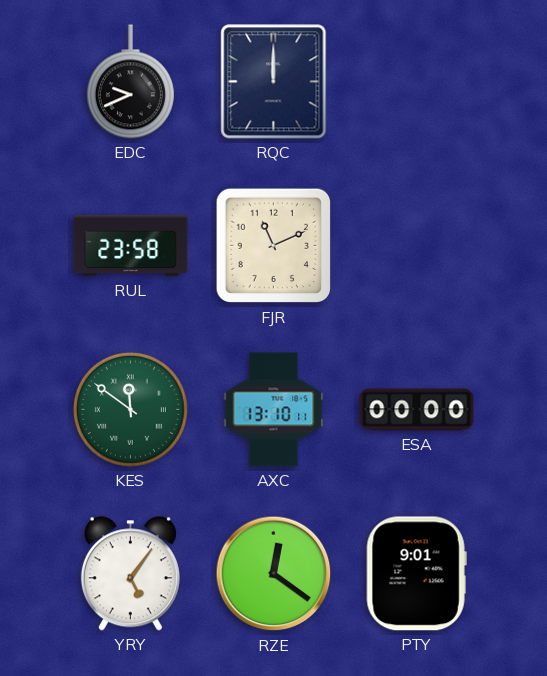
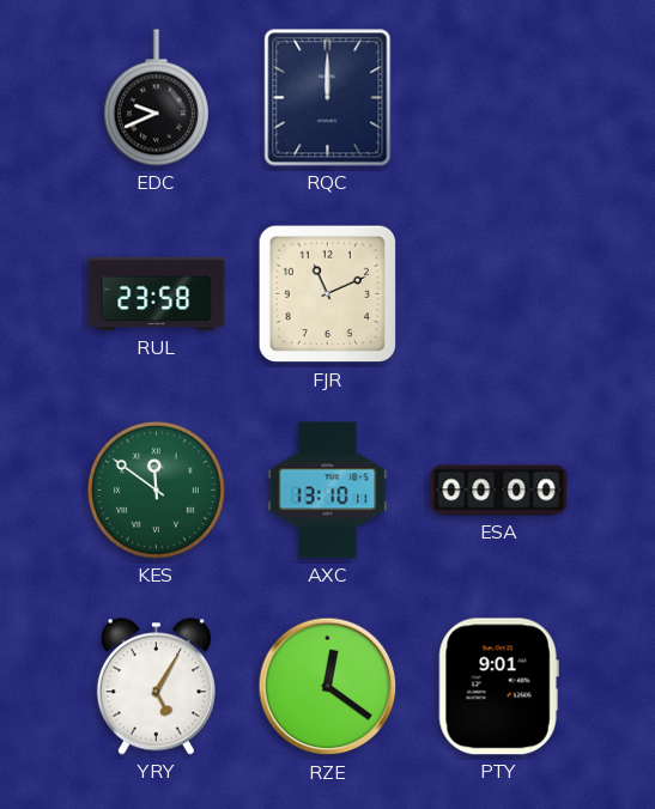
YRY: 5:06 -> 5:05
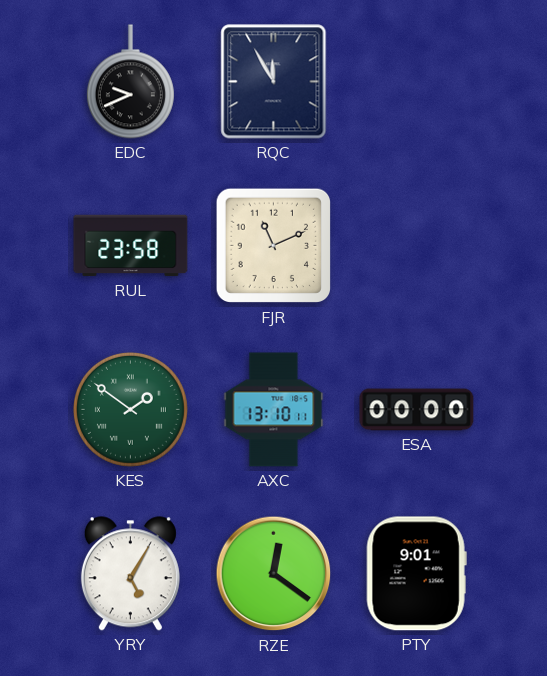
RQC: 12:00 -> 11:55
KES: 11:51 -> 1:51
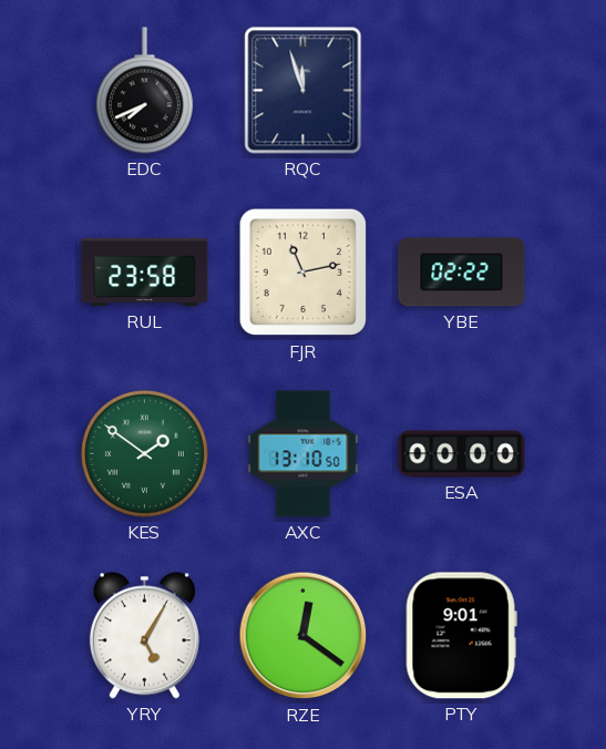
EDC: 9:41 -> 7:41
RQC: 11:55 -> 11:57
FJR: 11:11 -> 11:13
YBE: none -> 02:22
AXC: 13:10:11 -> 13:10:50
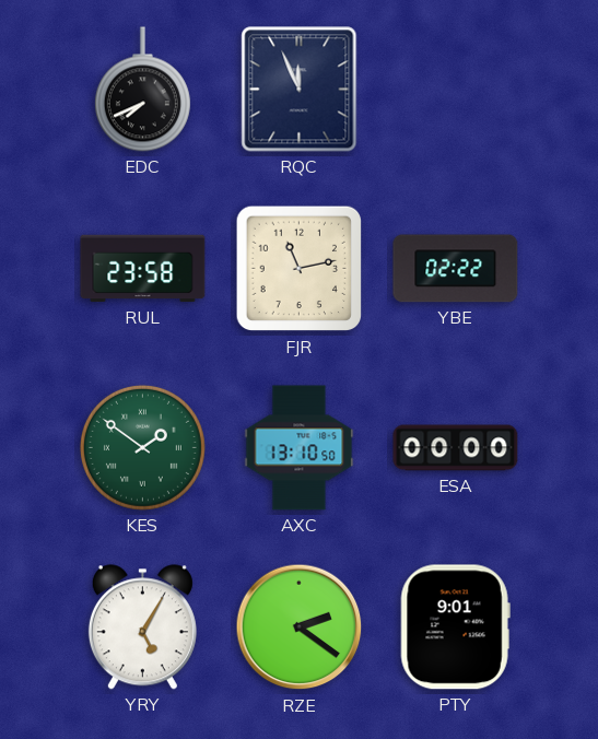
RQC: 11:57 -> 11:56
RZE: 12:21 -> 2:21
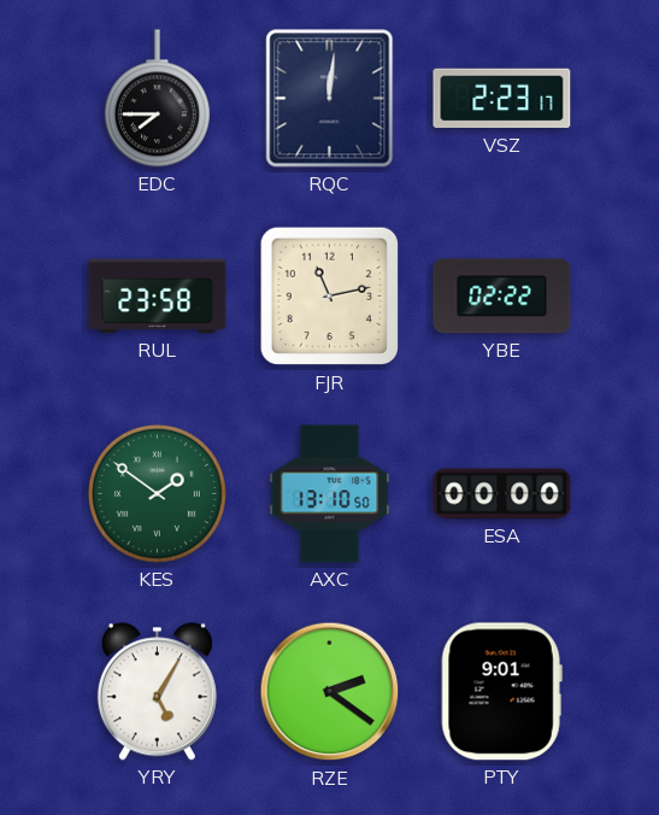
EDC: 7:41 -> 7:45
RQC: 11:56 -> 12:01
VSZ: none -> 2:23
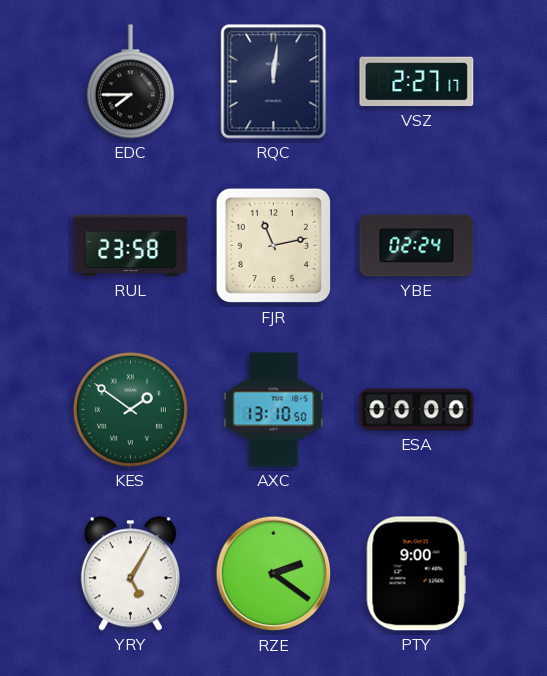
VSZ: 2:23 -> 2:27
YBE: 02:22 -> 02:24
PTY: 9:01 -> 9:00
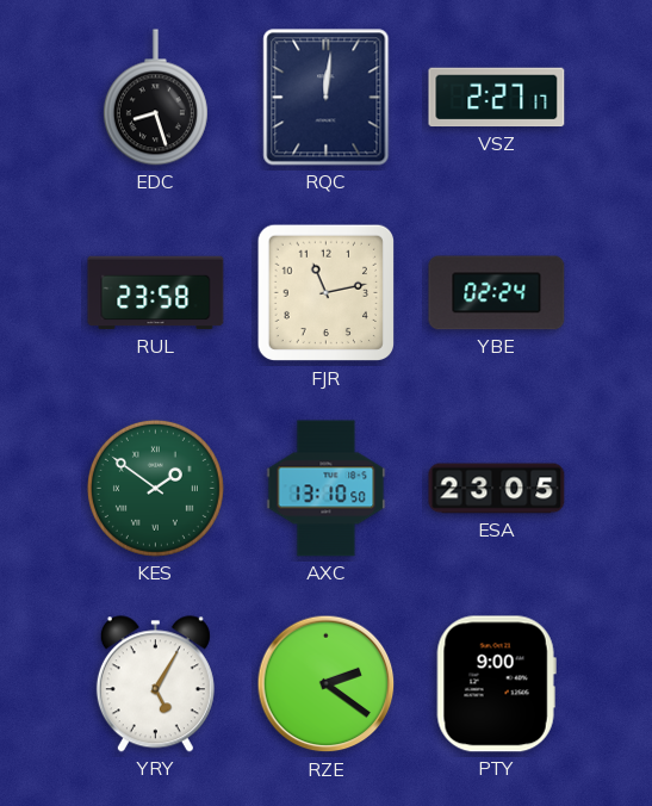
EDC: 7:45 -> 8:27
ESA: 00:00 -> 23:05
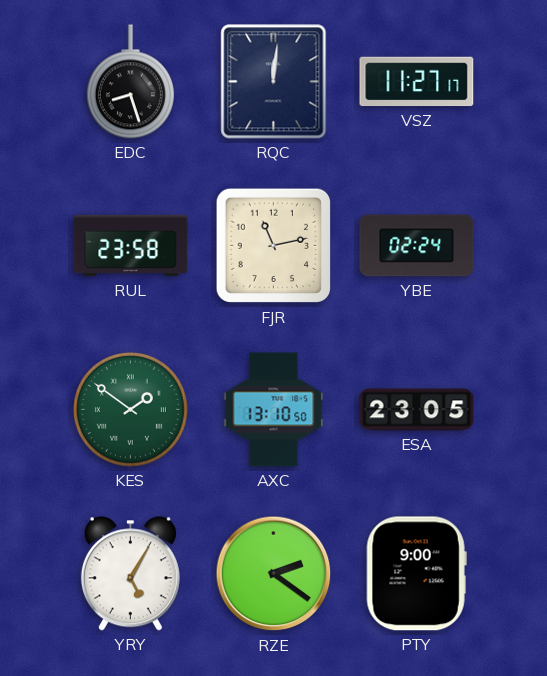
VSZ: 2:27 -> 11:27
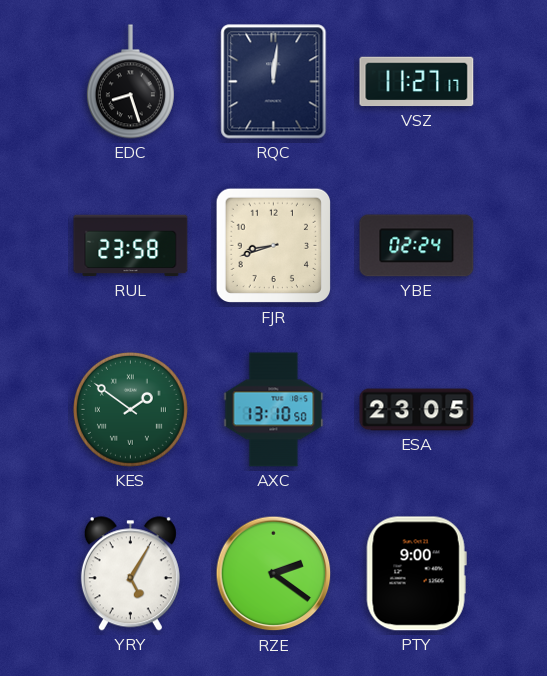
FJR: 11:13 -> 8:42
